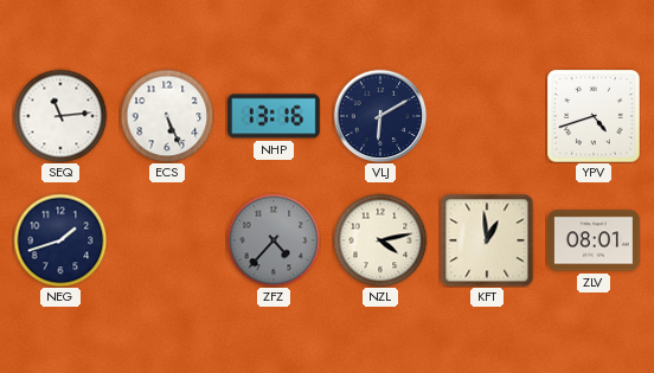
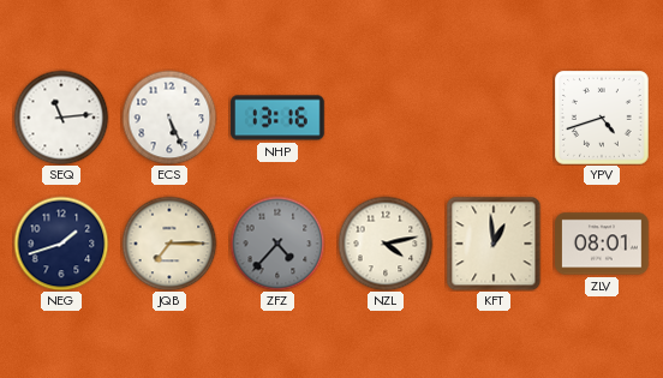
VLJ: 6:10 -> none
JQB: none -> 7:15
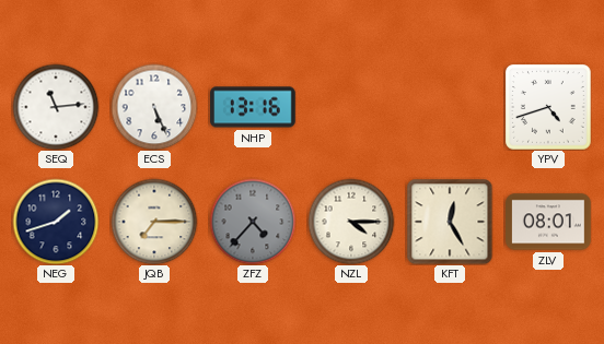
NZL: 4:13 -> 4:15
KFT: 12:59 -> 12:25
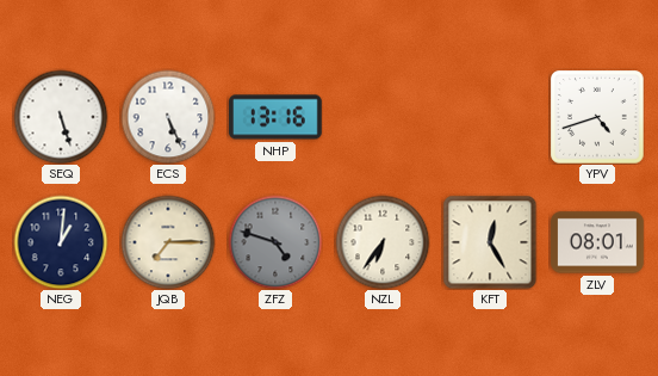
SEQ: 11:14 -> 5:27
NEG: 1:42 -> 1:01
ZFZ: 4:37 -> 4:48
NZL: 4:15 -> 6:36
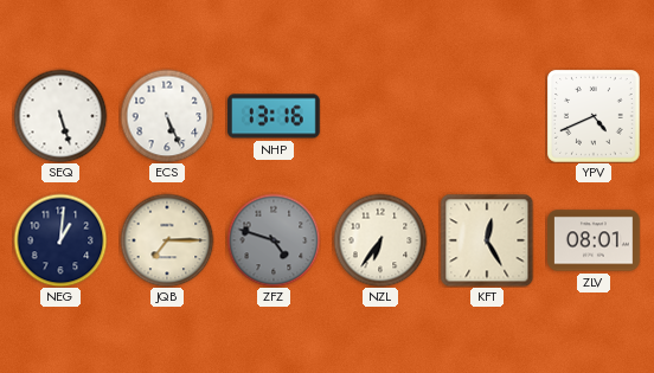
YPV: 4:42 -> 4:41
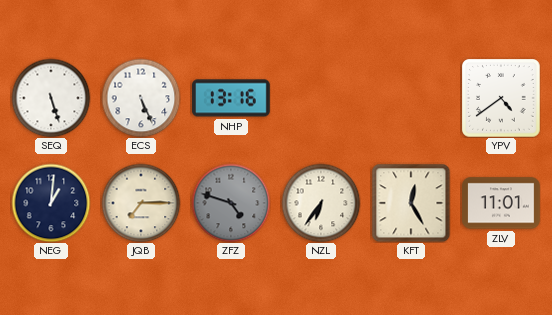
YPV: 4:41 -> 4:39
ZLV: 08:01 -> 11:01
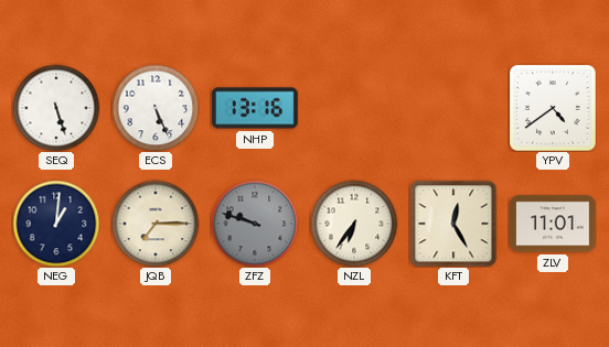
ZFZ: 4:48 -> 9:48
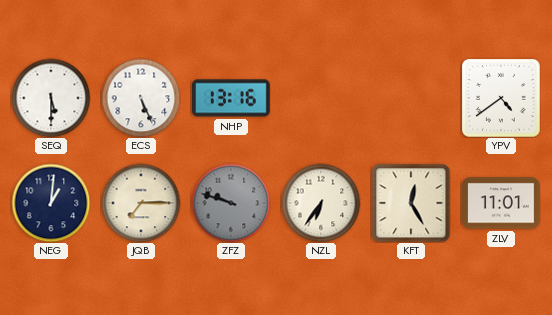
SEQ: 5:27 -> 5:30
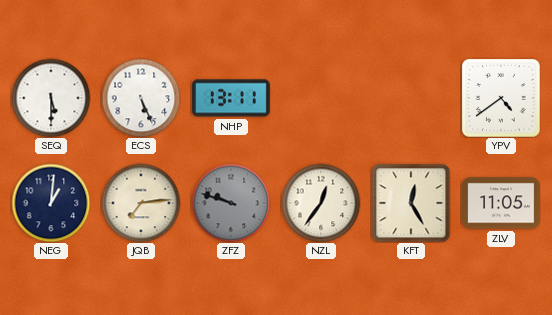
NHP: 13:16 -> 13:11
JQB: 7:15 -> 7:14
NZL: 6:36 -> 12:36
ZLV: 11:01 -> 11:05
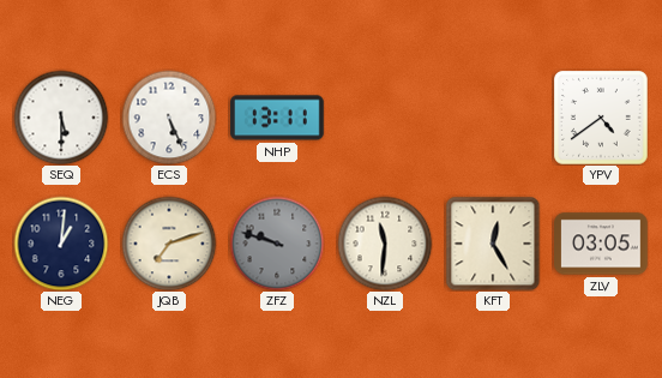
JQB: 7:14 -> 7:12
NZL: 12:36 -> 11:31
ZLV: 11:05 -> 03:05
